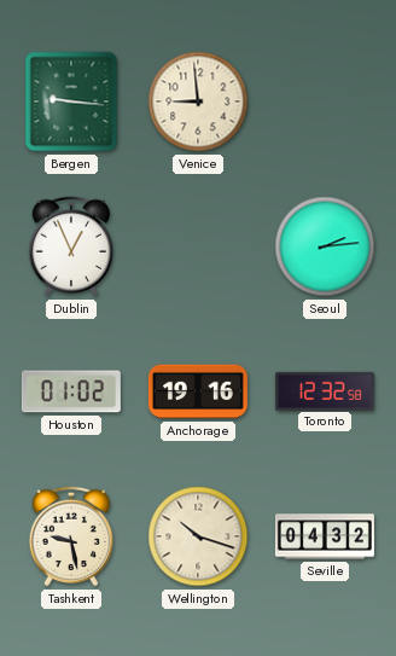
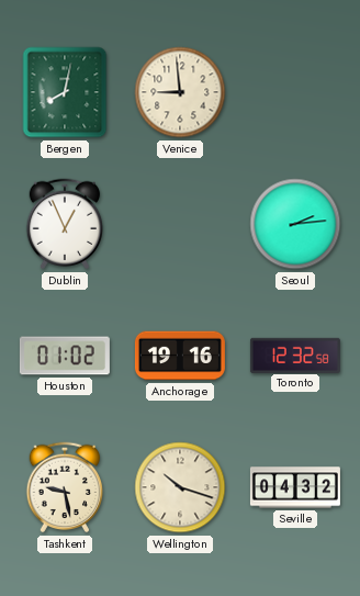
Bergen: 9:16 -> 8:02
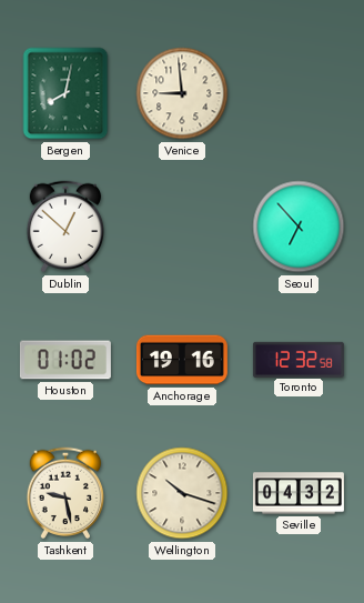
Dublin: 12:56 -> 12:52
Seoul: 2:14 -> 6:53
